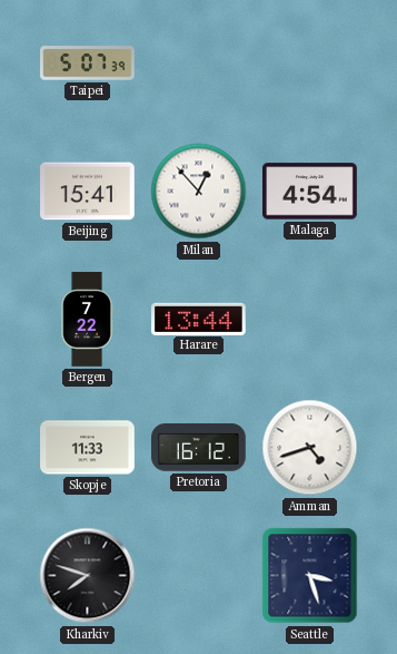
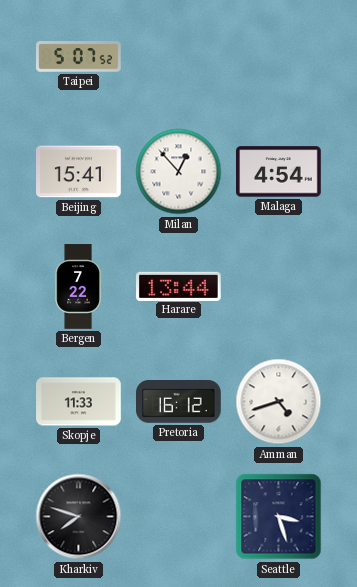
Taipei: 5:07:39 -> 5:07:52
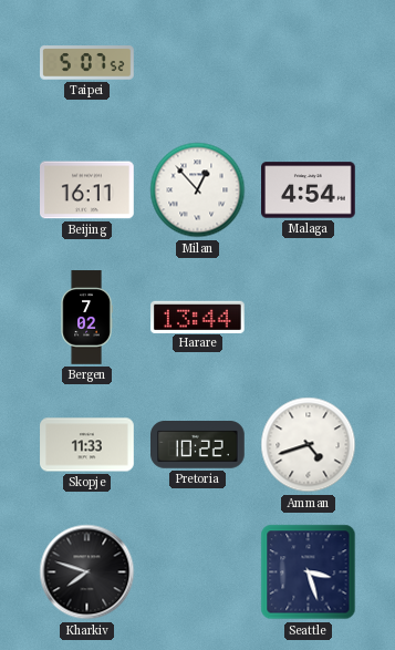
Beijing: 15:41 -> 16:11
Bergen: 7:22 -> 7:02
Pretoria: 16:12 -> 10:22
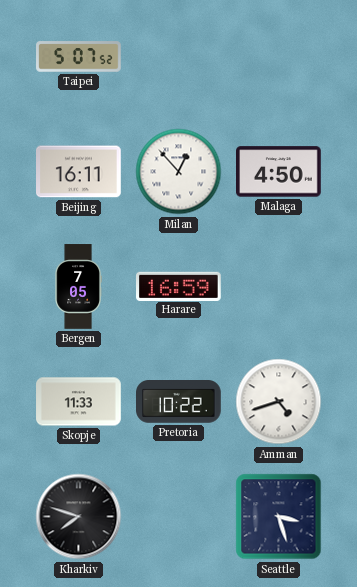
Malaga: 4:54 -> 4:50
Bergen: 7:02 -> 7:05
Harare: 13:44 -> 16:59
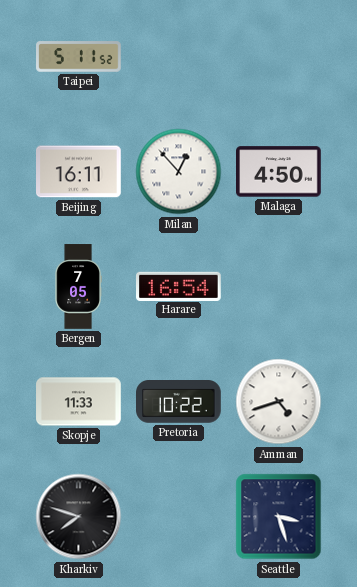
Taipei: 5:07 -> 5:11
Harare: 16:59 -> 16:54
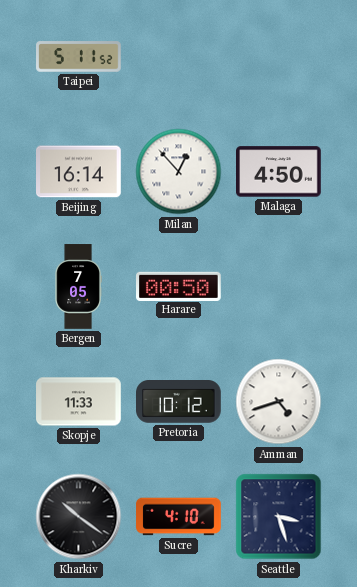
Beijing: 16:11 -> 16:14
Harare: 16:54 -> 00:50
Pretoria: 10:22 -> 10:12
Kharkiv: 7:48 -> 10:21
Sucre: none -> 4:10
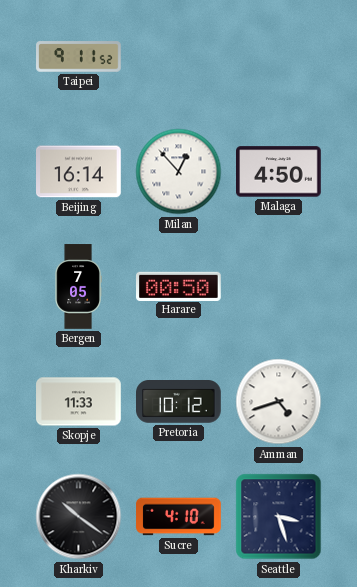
Taipei: 5:11 -> 9:11
